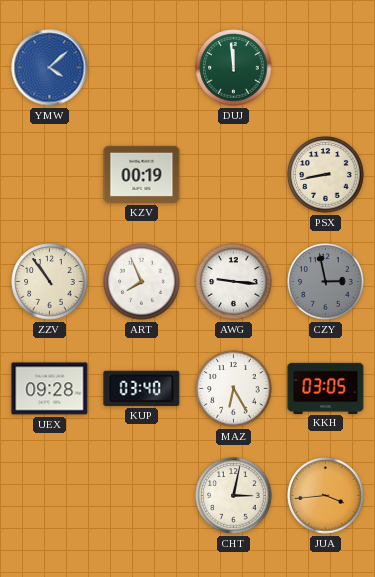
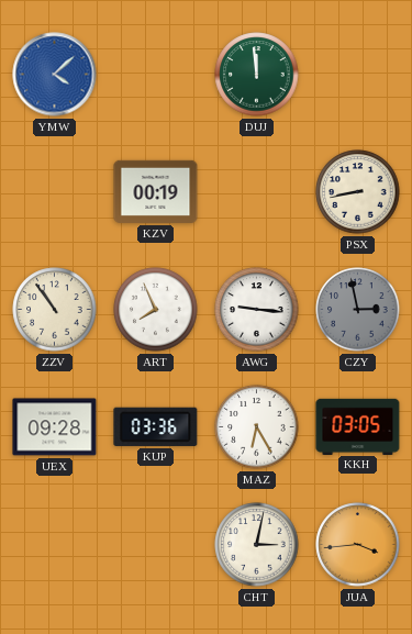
KUP: 03:40 -> 03:36
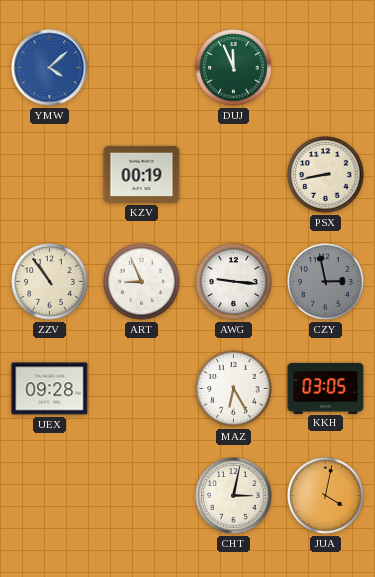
DUJ: 11:59 -> 11:56
ART: 7:56 -> 8:56
KUP: 03:36 -> none
JUA: 3:44 -> 4:02
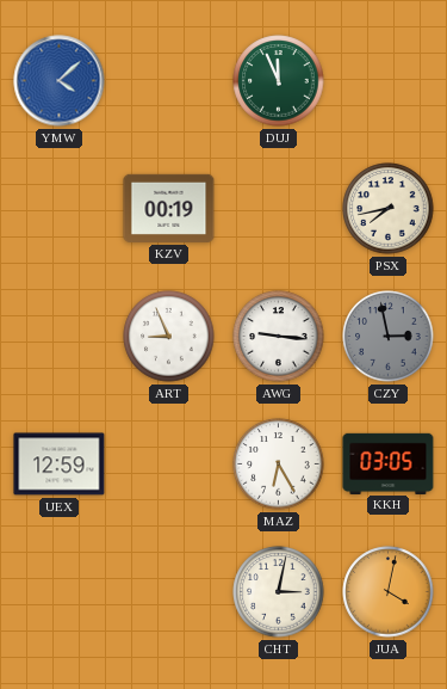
PSX: 8:43 -> 7:43
ZZV: 10:54 -> none
UEX: 09:28 -> 12:59
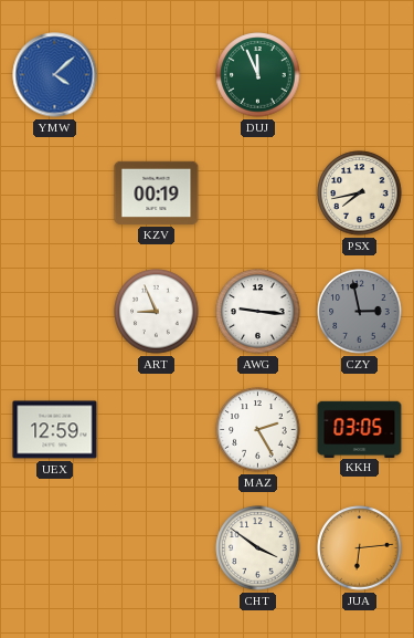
MAZ: 6:25 -> 2:25
CHT: 3:02 -> 3:51
JUA: 4:02 -> 6:14
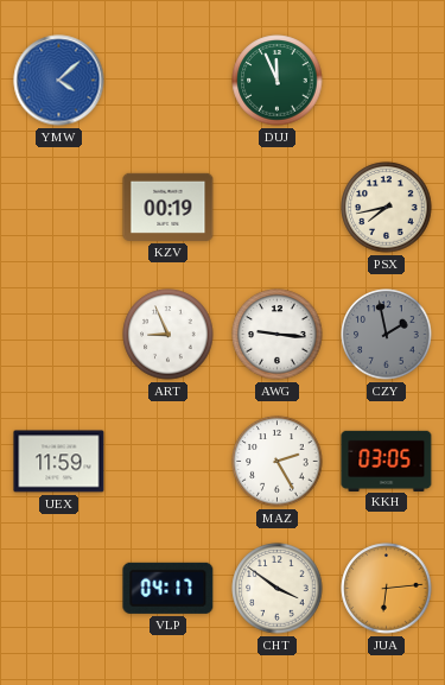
CZY: 2:58 -> 1:58
UEX: 12:59 -> 11:59
VLP: none -> 04:17
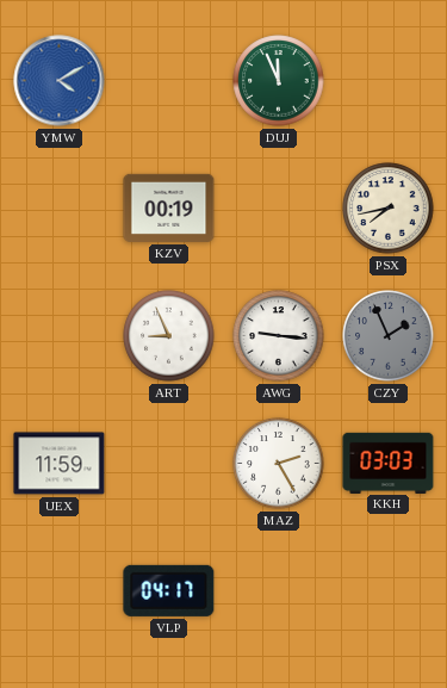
YMW: 4:08 -> 4:10
CZY: 1:58 -> 1:56
KKH: 03:05 -> 03:03
CHT: 3:51 -> none
JUA: 6:14 -> none
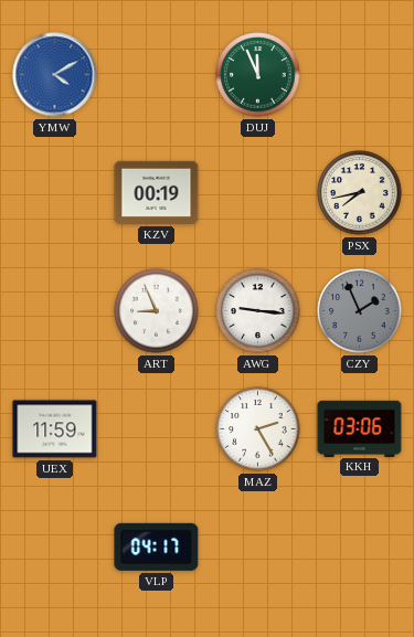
KKH: 03:03 -> 03:06
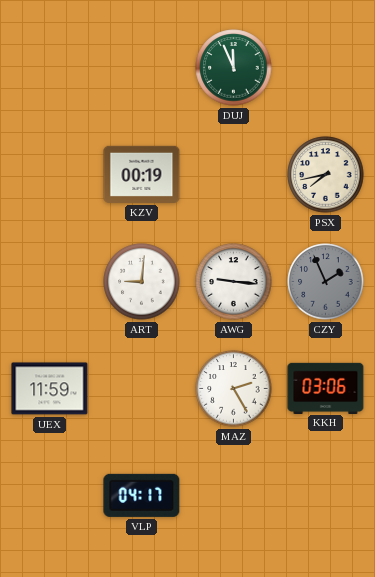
YMW: 4:10 -> none
ART: 8:56 -> 9:01
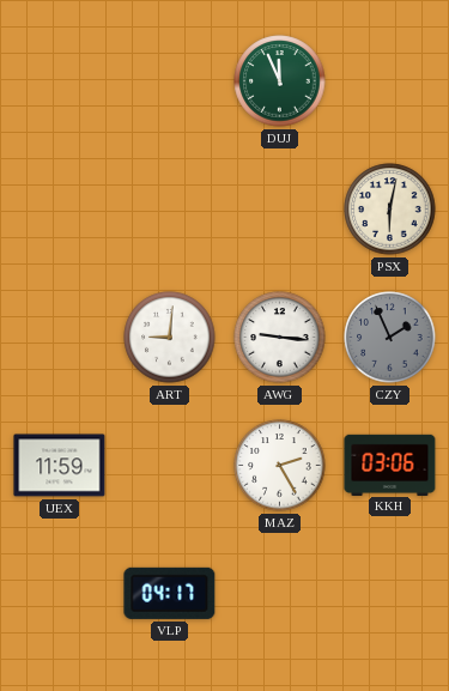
KZV: 00:19 -> none
PSX: 7:43 -> 6:02
